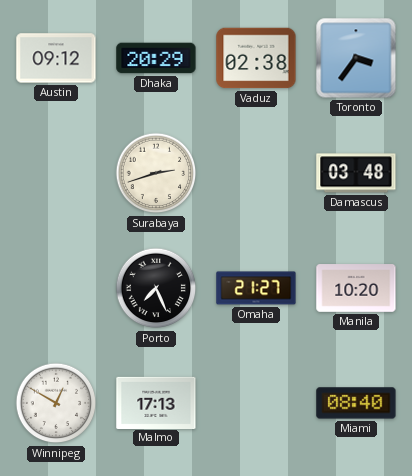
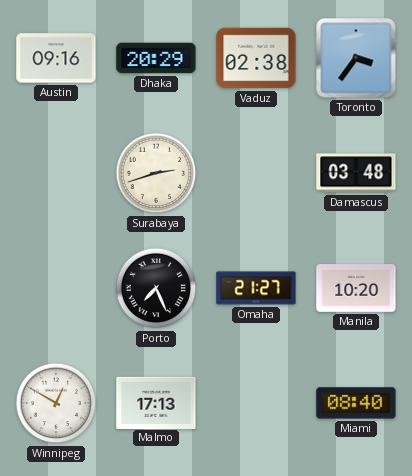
Austin: 09:12 -> 09:16
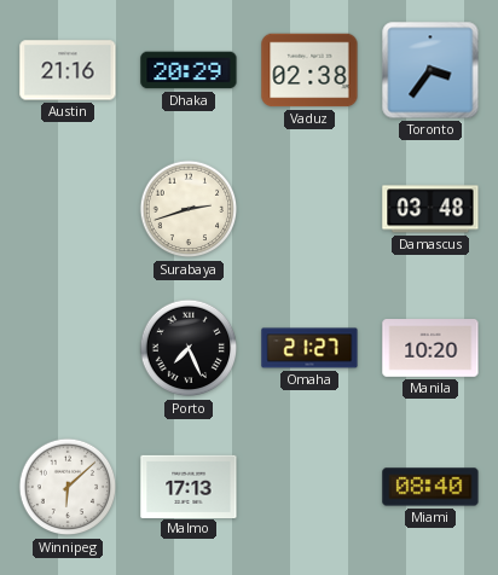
Austin: 09:16 -> 21:16
Winnipeg: 12:50 -> 6:08
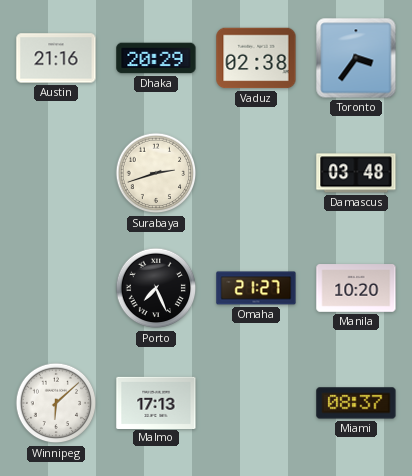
Miami: 08:40 -> 08:37
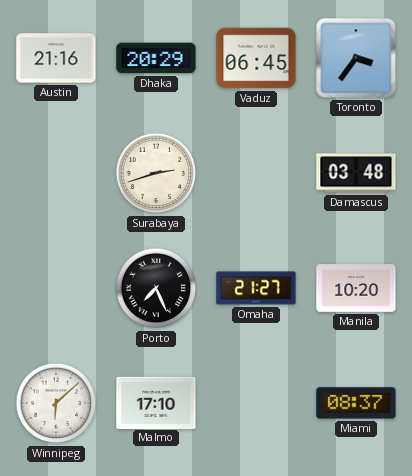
Vaduz: 02:38 -> 06:45
Malmo: 17:13 -> 17:10
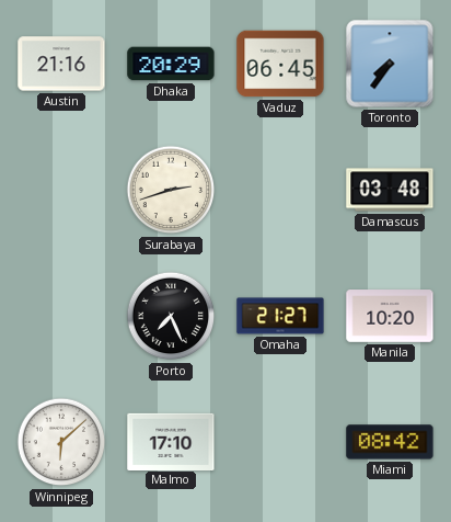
Toronto: 3:36 -> 7:36
Miami: 08:37 -> 08:42
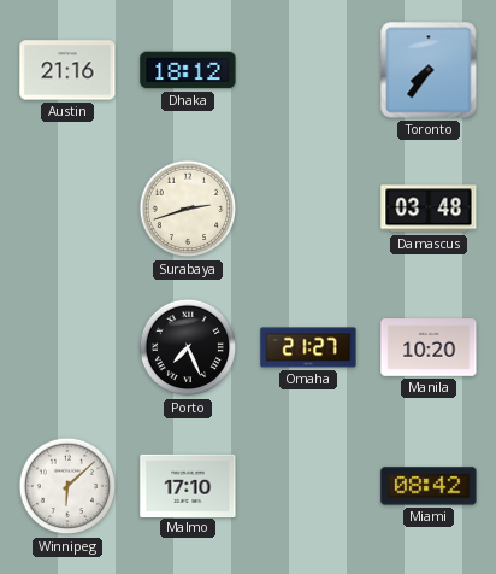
Dhaka: 20:29 -> 18:12
Vaduz: 06:45 -> none
